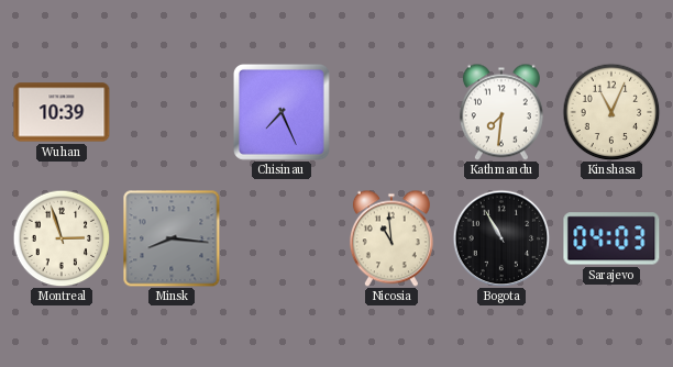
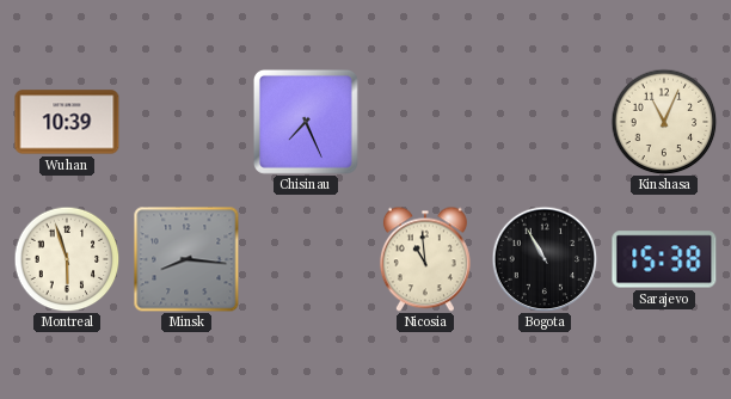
Kathmandu: 7:31 -> none
Montreal: 2:57 -> 5:57
Sarajevo: 04:03 -> 15:38
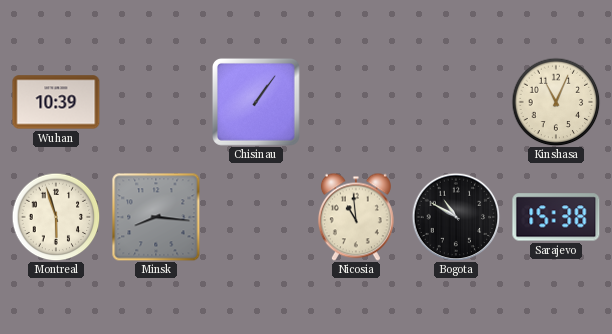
Chisinau: 7:26 -> 1:06
Bogota: 10:55 -> 10:50
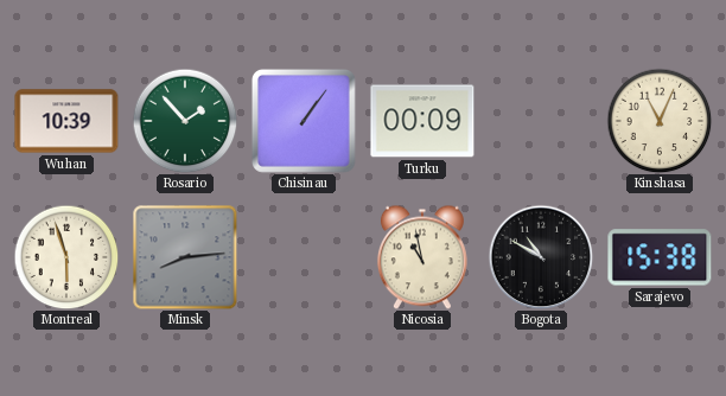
Rosario: none -> 1:53
Turku: none -> 00:09
Minsk: 8:16 -> 8:14
Nicosia: 10:59 -> 10:58
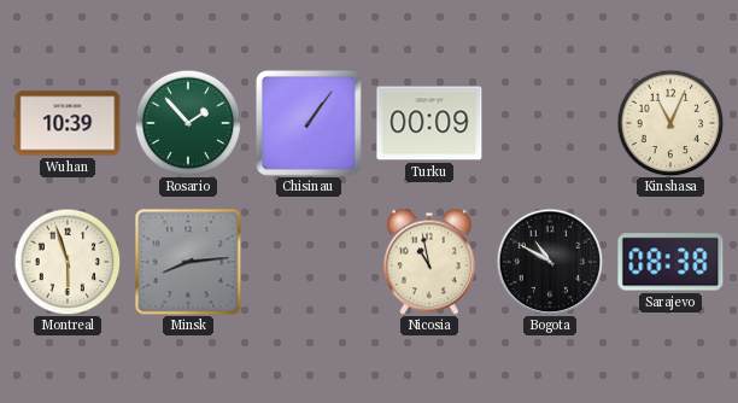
Sarajevo: 15:38 -> 08:38
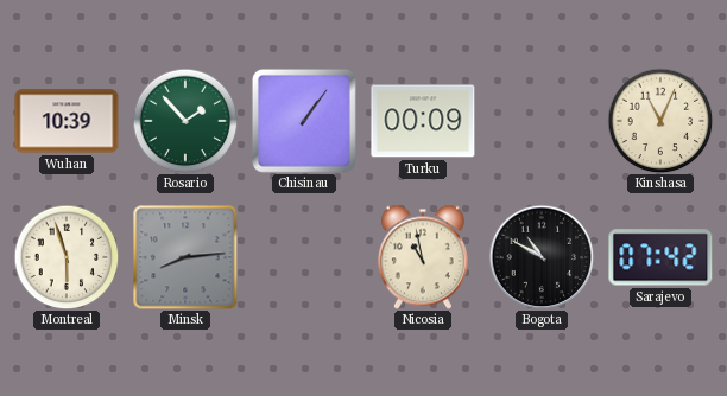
Sarajevo: 08:38 -> 07:42
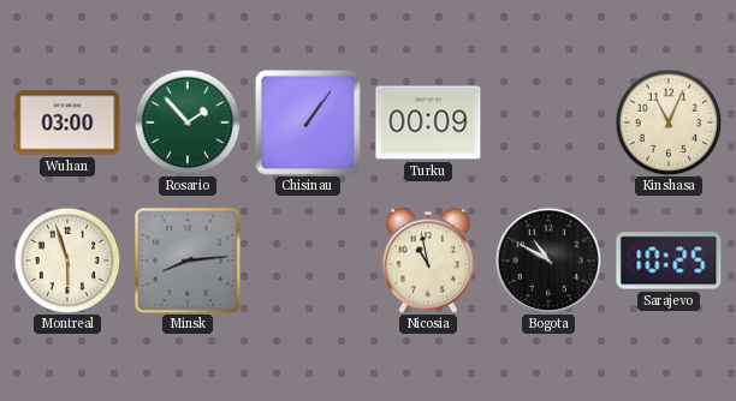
Wuhan: 10:39 -> 03:00
Sarajevo: 07:42 -> 10:25
